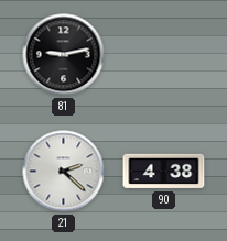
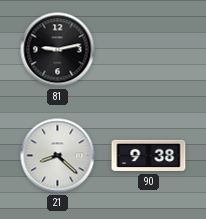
21: 2:22 -> 8:22
90: 4:38 -> 9:38
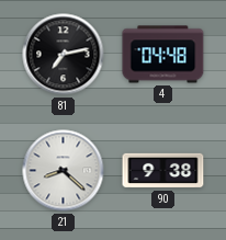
81: 9:13 -> 7:13
4: none -> 04:48
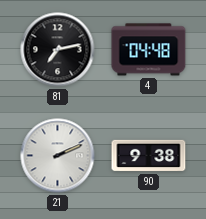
21: 8:22 -> 2:11
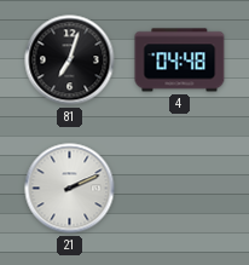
81: 7:13 -> 7:03
90: 9:38 -> none
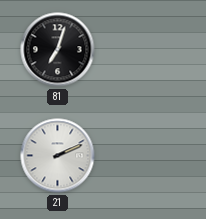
4: 04:48 -> none
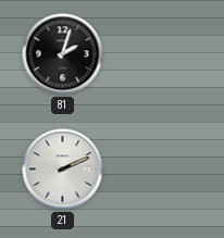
81: 7:03 -> 2:03
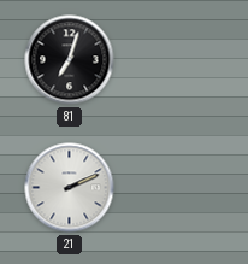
81: 2:03 -> 7:03
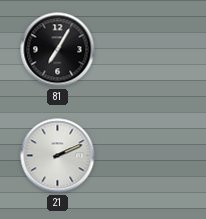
81: 7:03 -> 7:05
